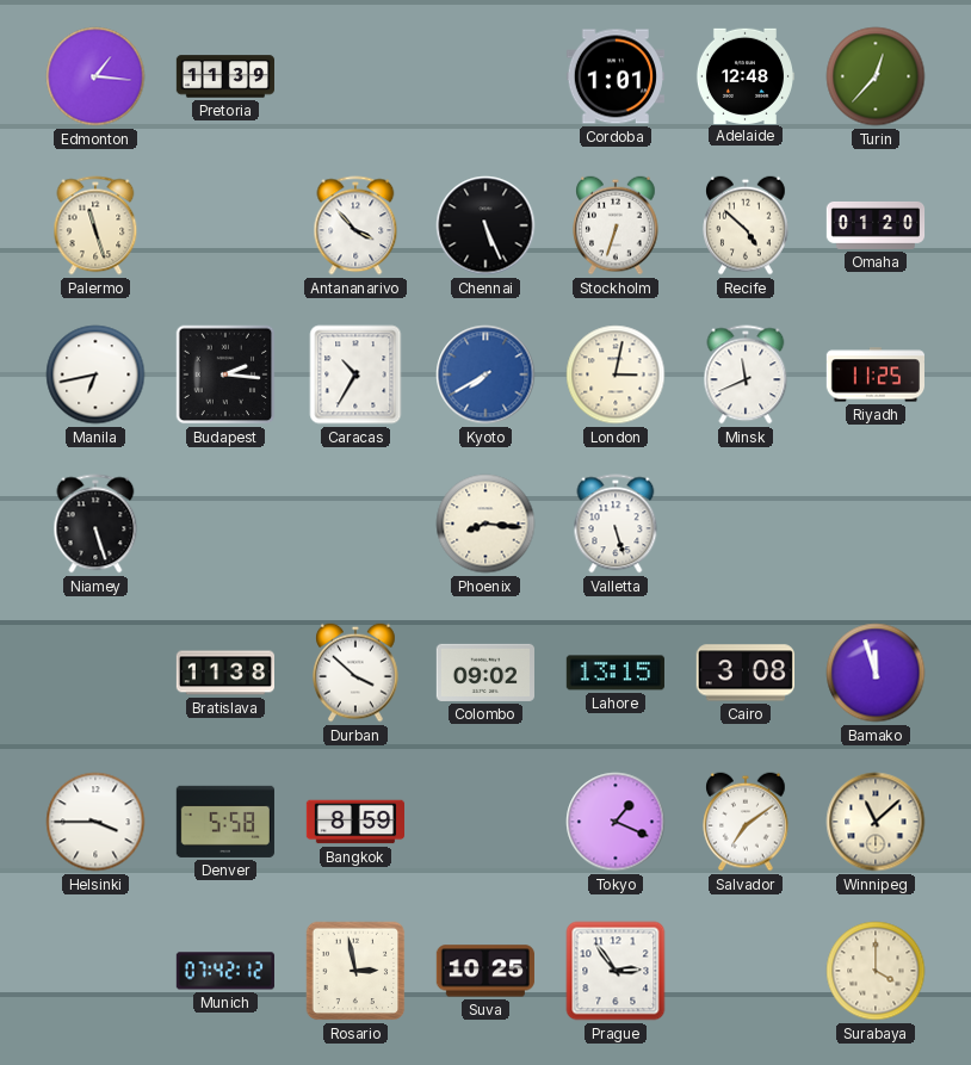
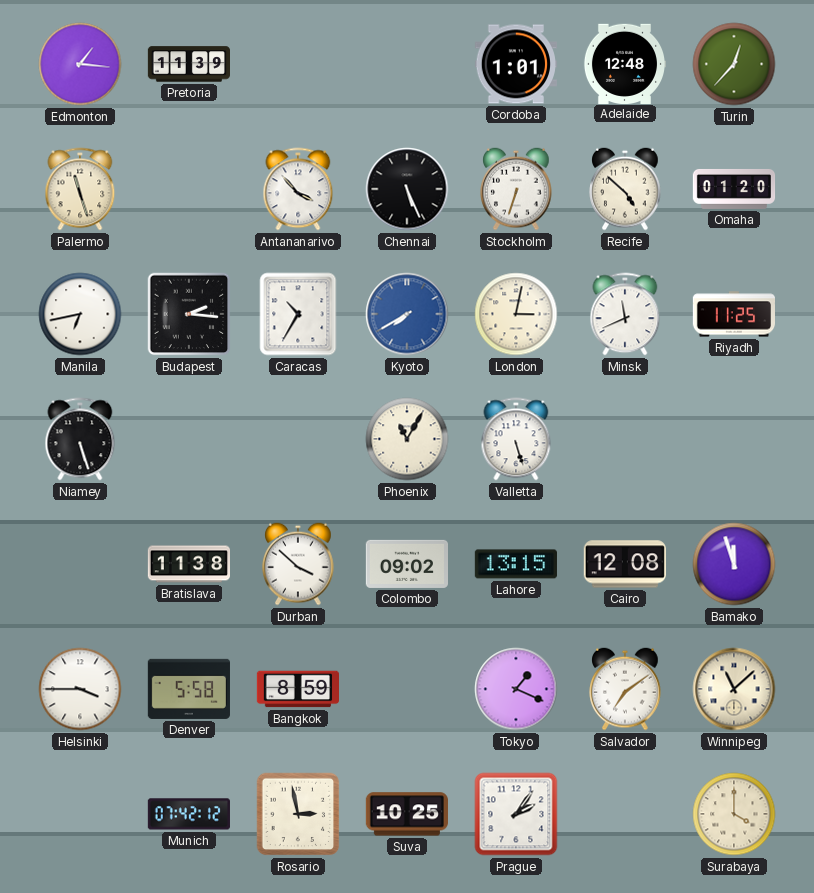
Phoenix: 8:16 -> 11:05
Cairo: 3:08 -> 12:08
Prague: 2:54 -> 2:06
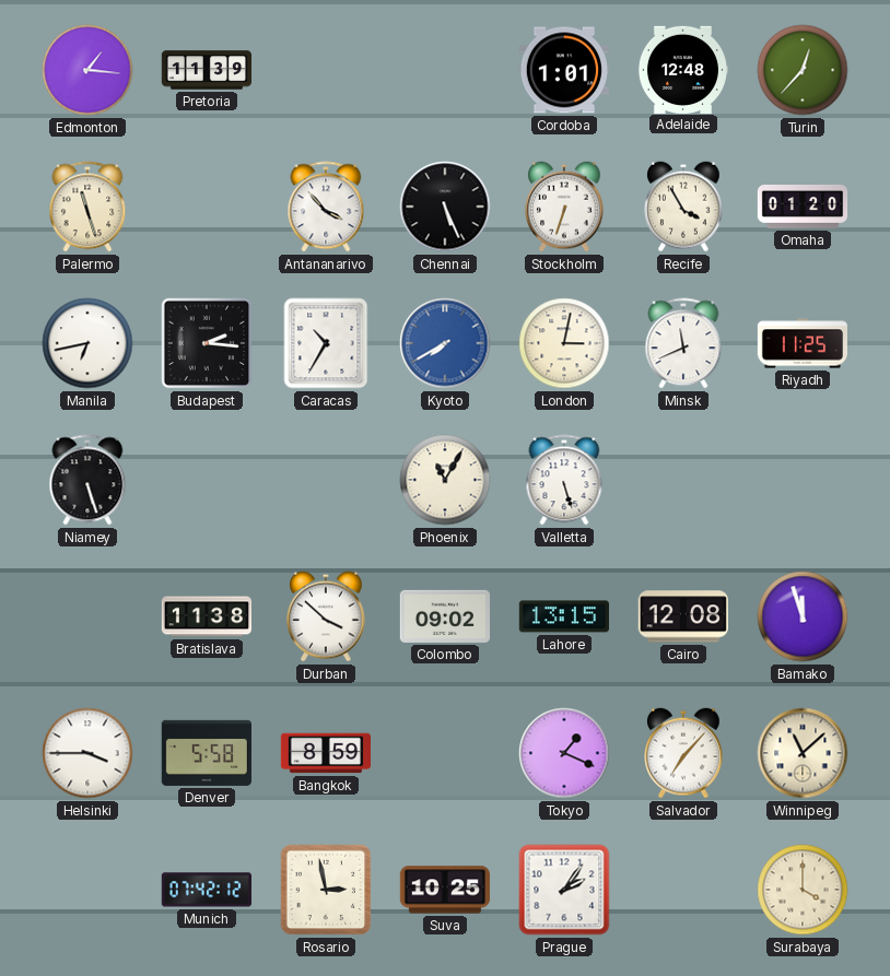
Recife: 4:52 -> 3:55
Salvador: 7:09 -> 7:07
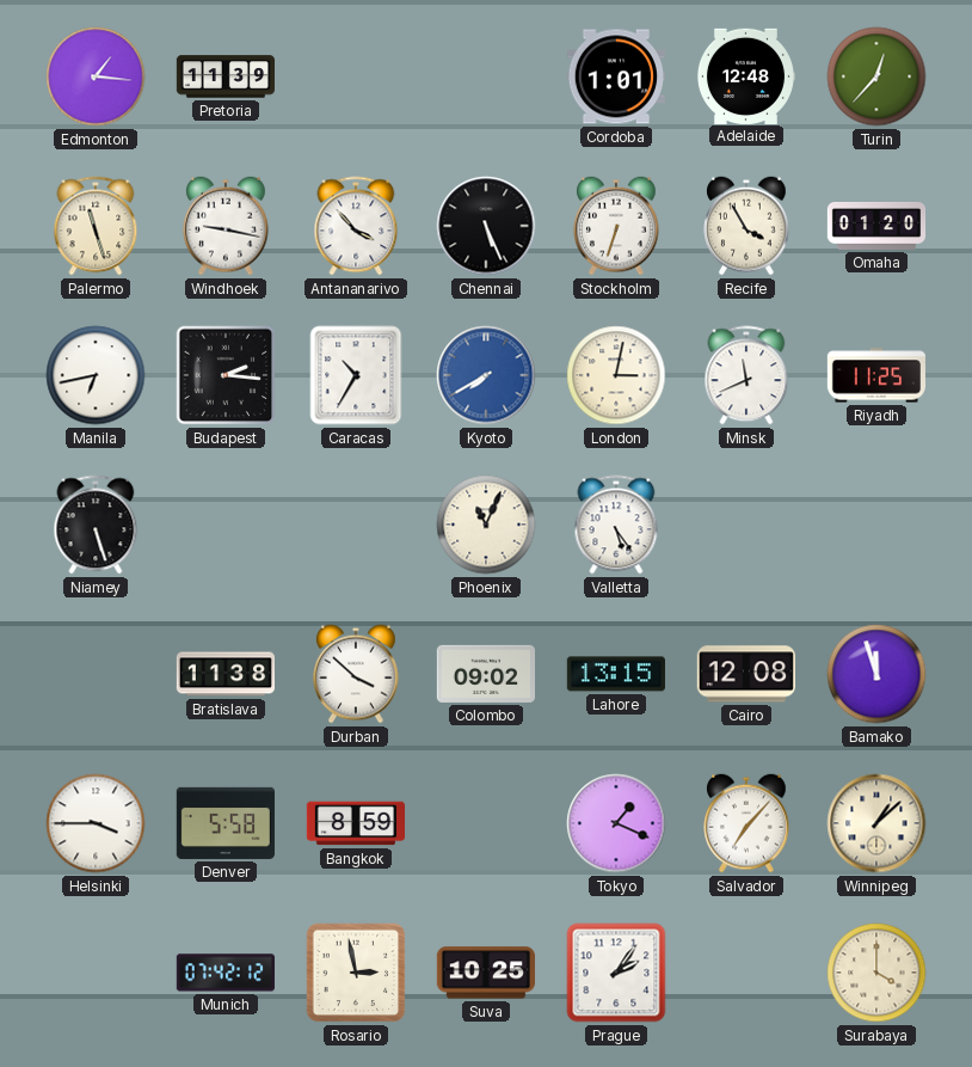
Windhoek: none -> 9:17
Phoenix: 11:05 -> 11:04
Valletta: 5:27 -> 5:24
Winnipeg: 11:08 -> 1:08
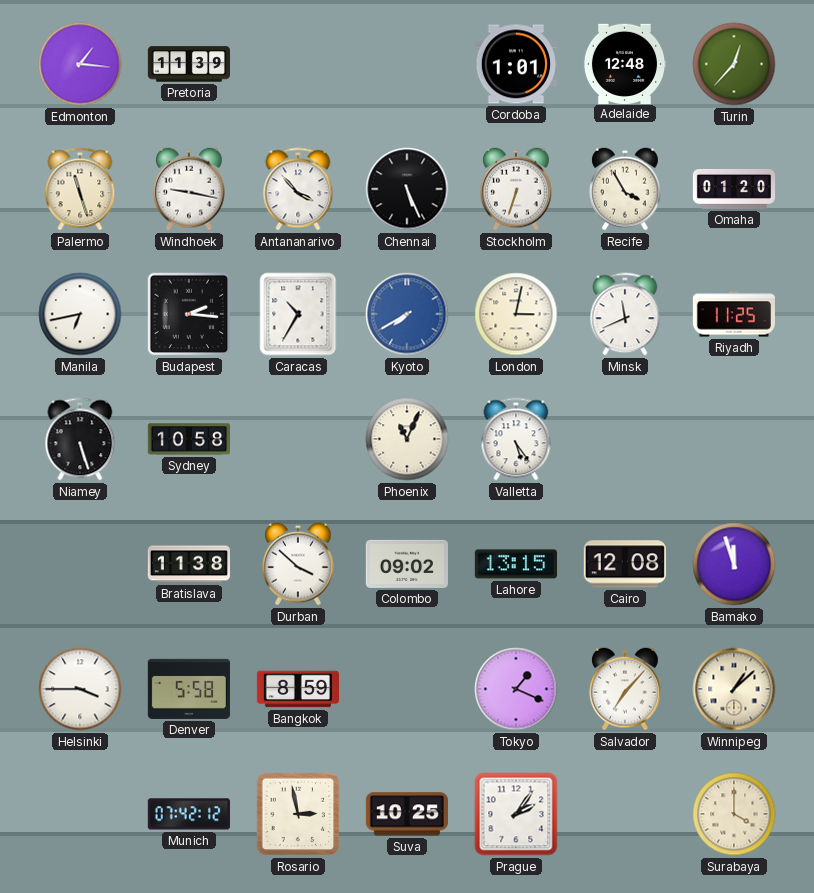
Sydney: none -> 10:58
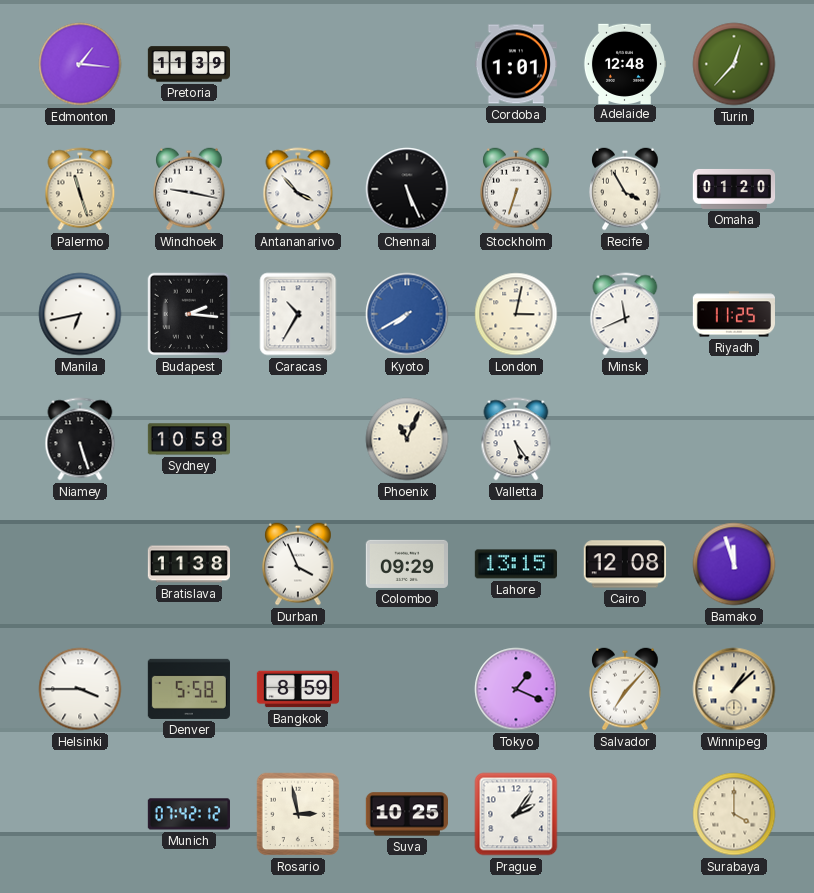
Durban: 3:52 -> 3:56
Colombo: 09:02 -> 09:29
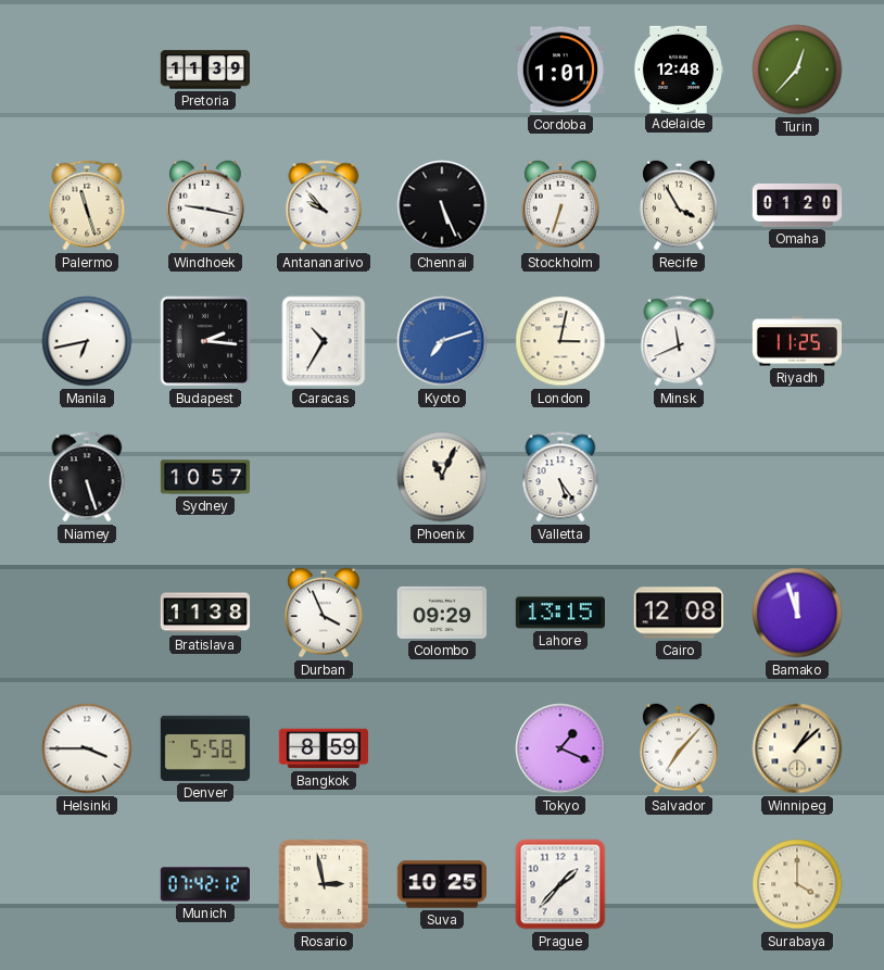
Edmonton: 1:16 -> none
Antananarivo: 3:53 -> 9:53
Kyoto: 7:40 -> 7:12
Sydney: 10:58 -> 10:57
Prague: 2:06 -> 1:37
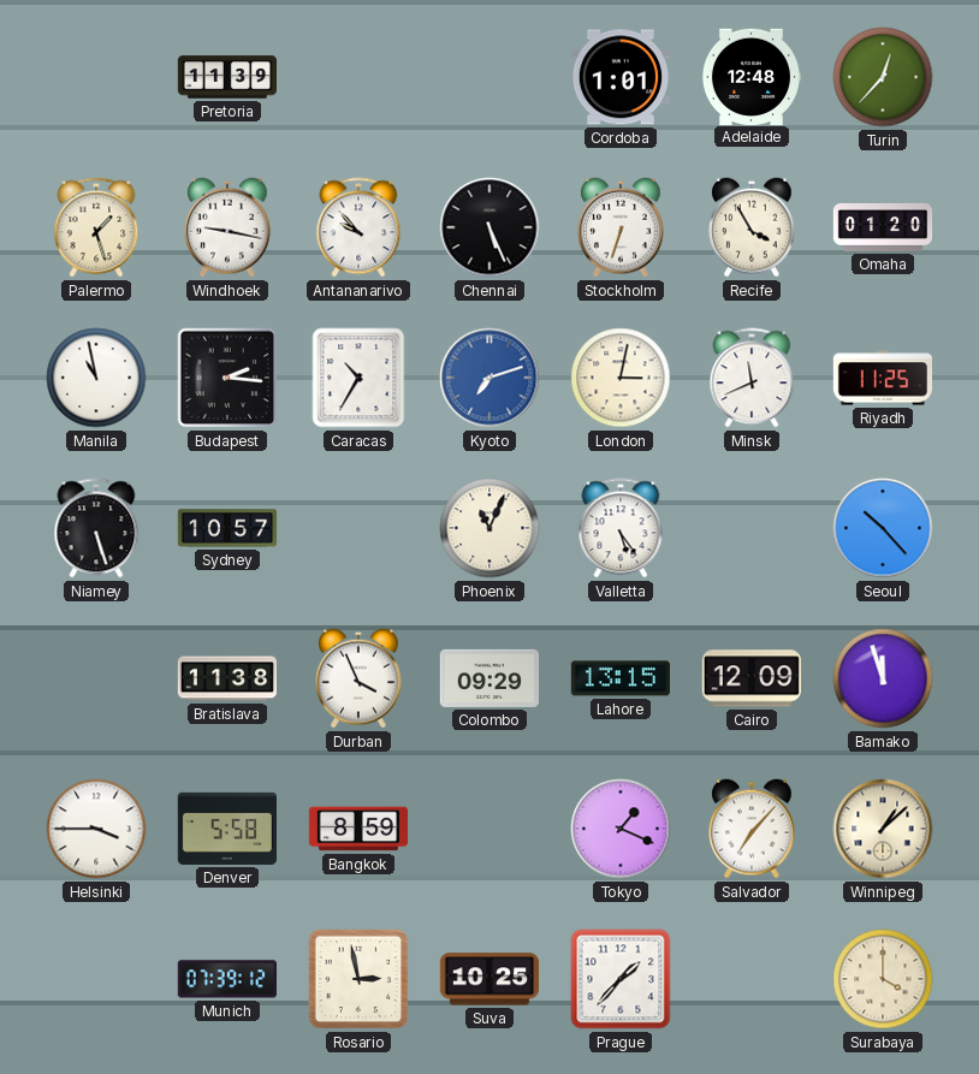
Palermo: 11:27 -> 1:27
Manila: 6:43 -> 10:58
Seoul: none -> 10:23
Cairo: 12:08 -> 12:09
Munich: 07:42 -> 07:39
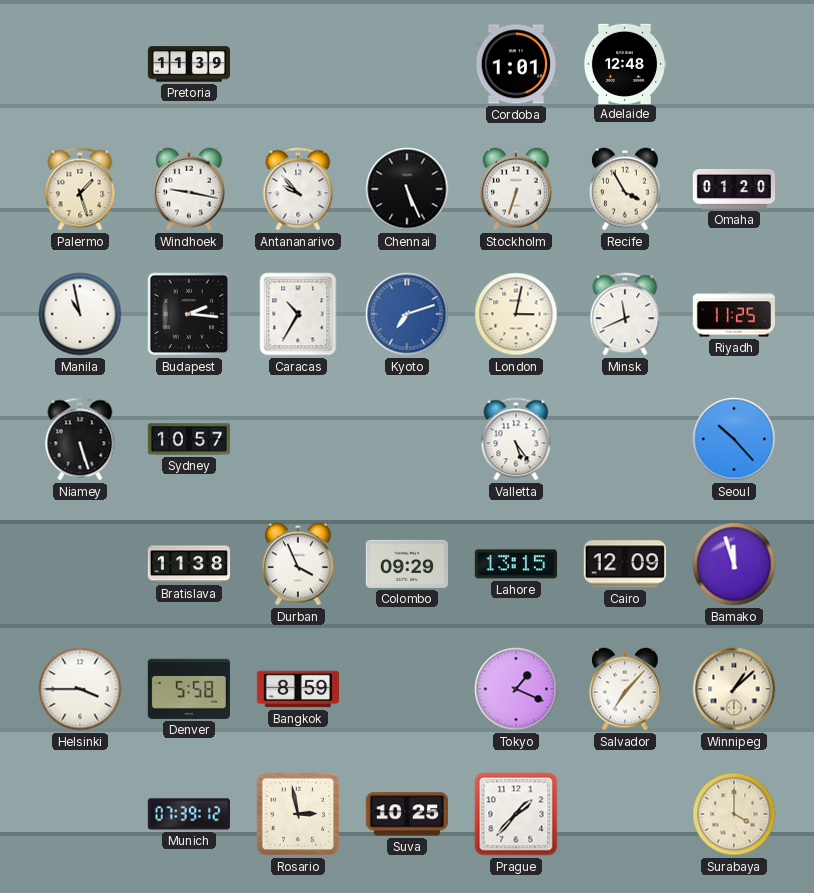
Turin: 12:37 -> none
Phoenix: 11:04 -> none
